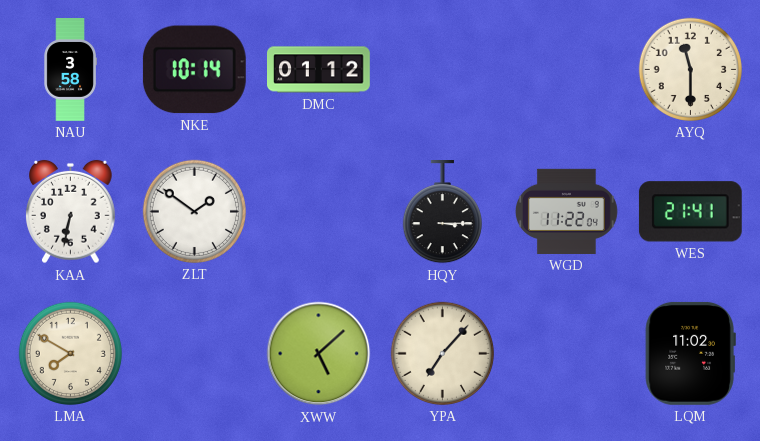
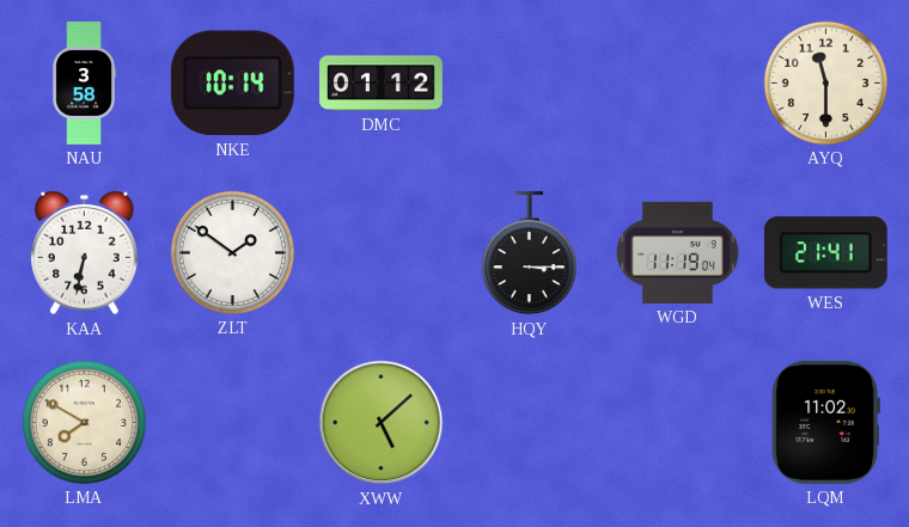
WGD: 11:22 -> 11:19
YPA: 7:07 -> none
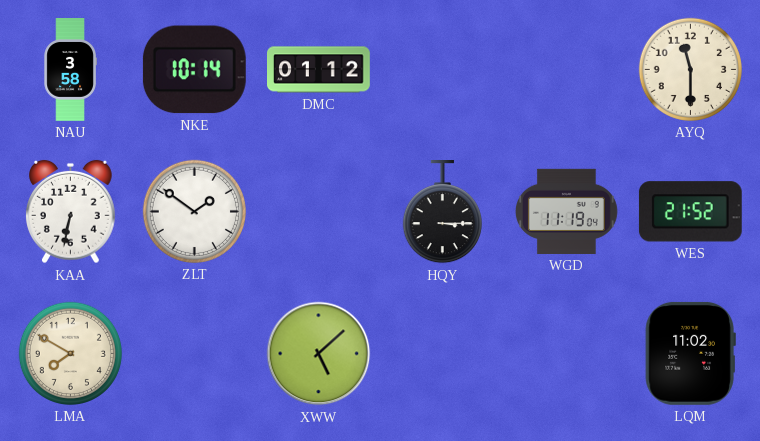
WES: 21:41 -> 21:52
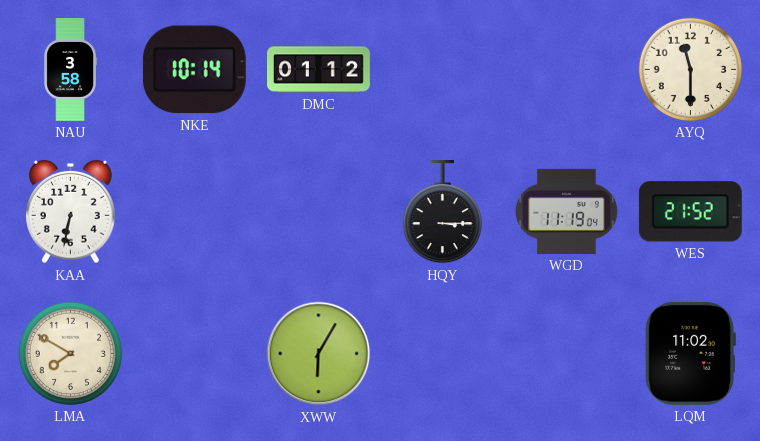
ZLT: 1:51 -> none
XWW: 5:08 -> 6:05
